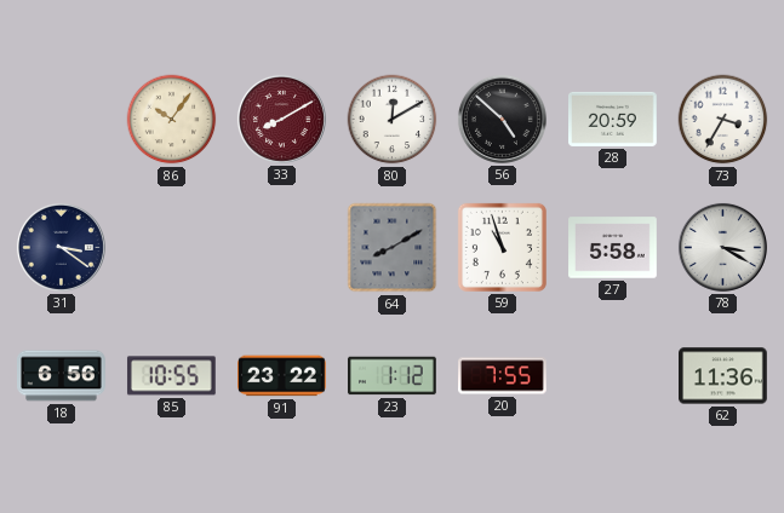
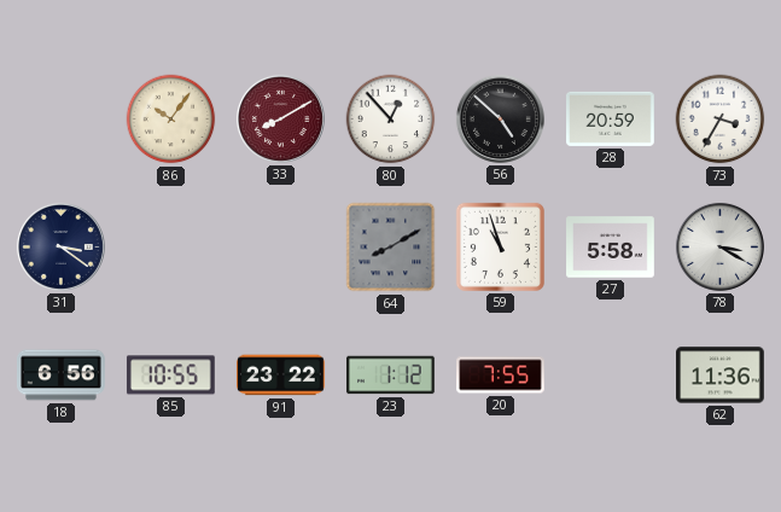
80: 12:10 -> 12:53
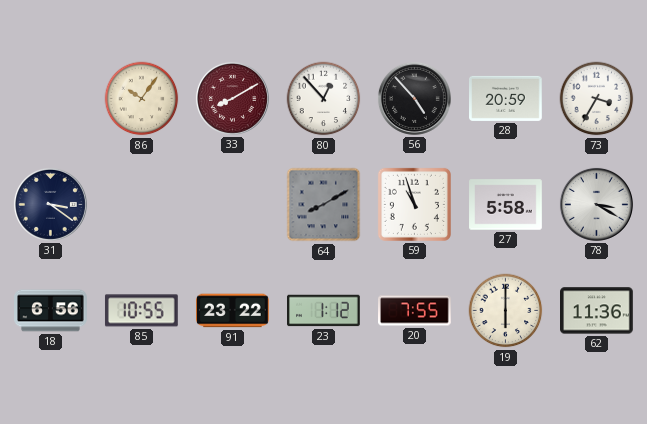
56: 4:52 -> 4:53
19: none -> 6:00
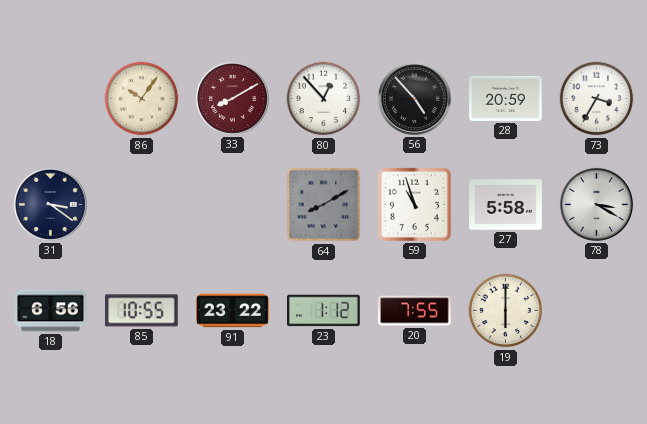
62: 11:36 -> none
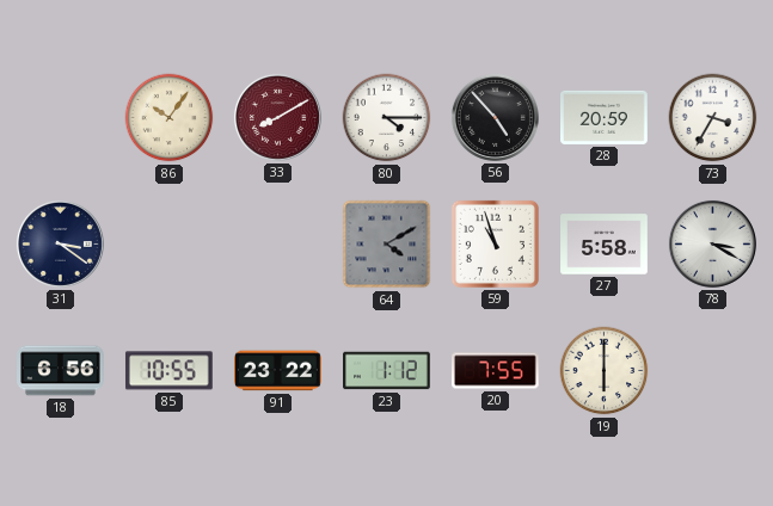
80: 12:53 -> 4:15
64: 8:10 -> 4:10
